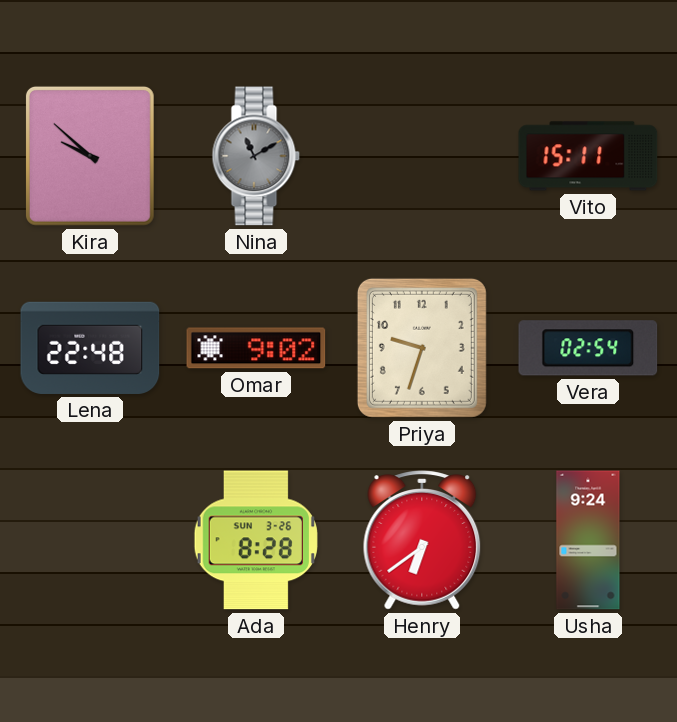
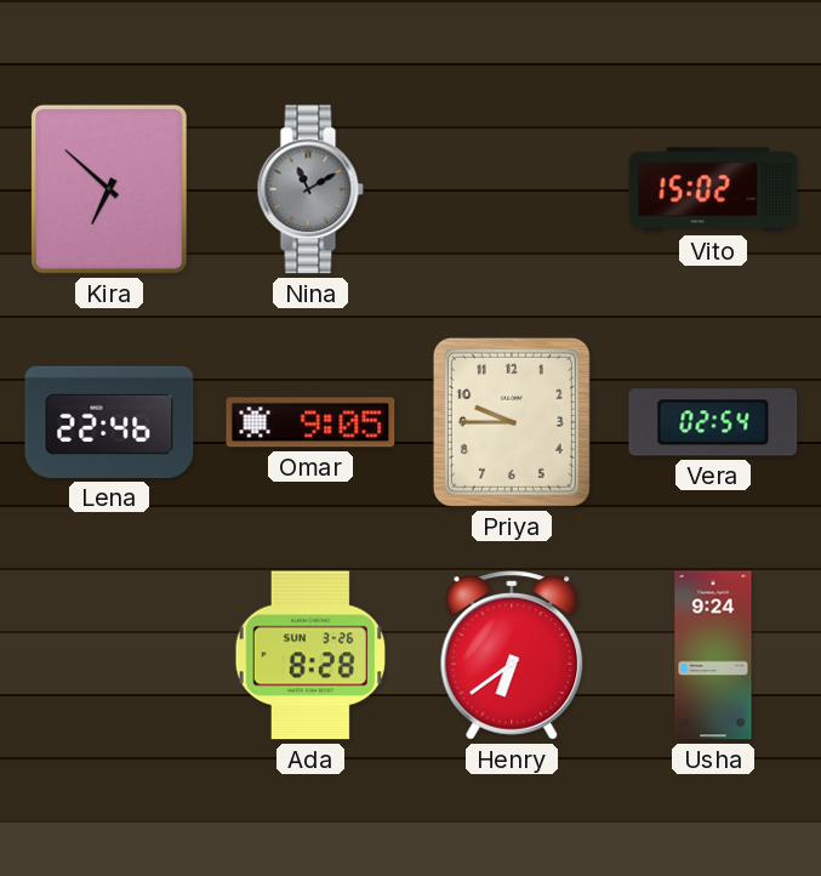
Kira: 9:52 -> 6:52
Vito: 15:11 -> 15:02
Lena: 22:48 -> 22:46
Omar: 9:02 -> 9:05
Priya: 9:33 -> 9:45
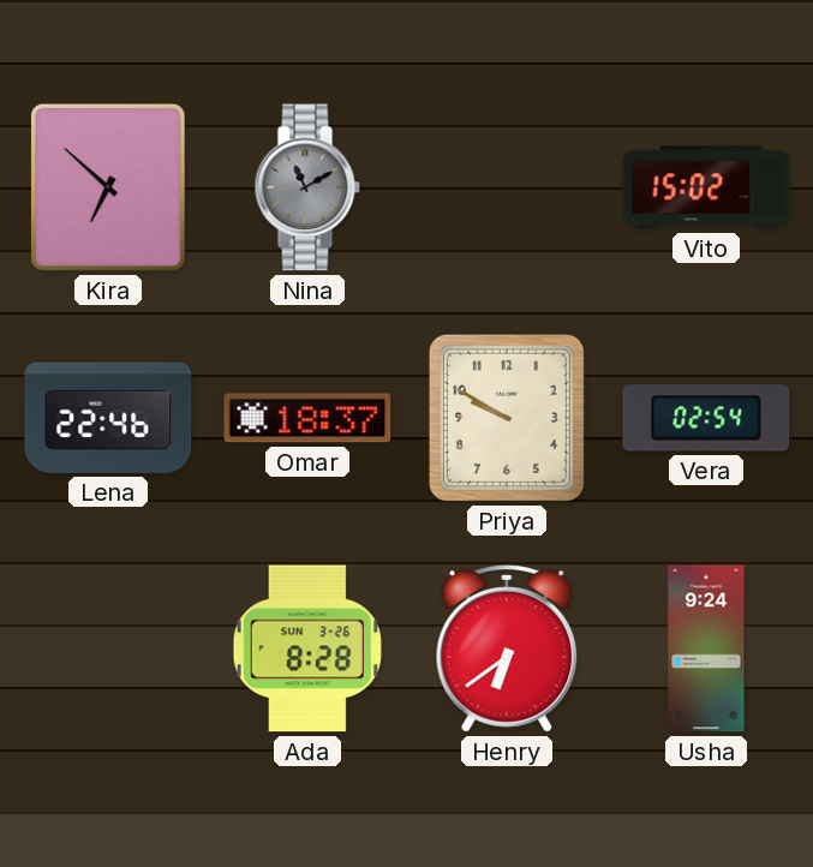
Omar: 9:05 -> 18:37
Priya: 9:45 -> 9:50
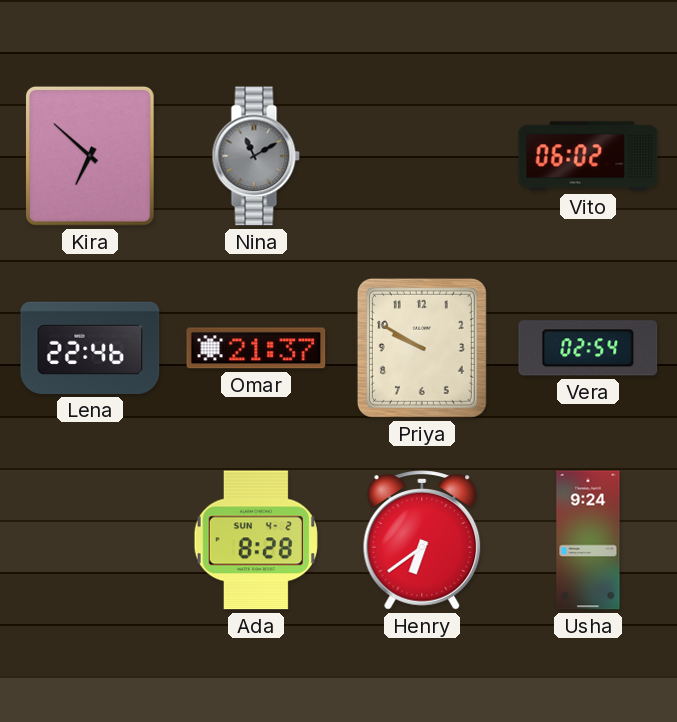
Vito: 15:02 -> 06:02
Omar: 18:37 -> 21:37
Ada date: SUN 3-26 -> SUN 4-2
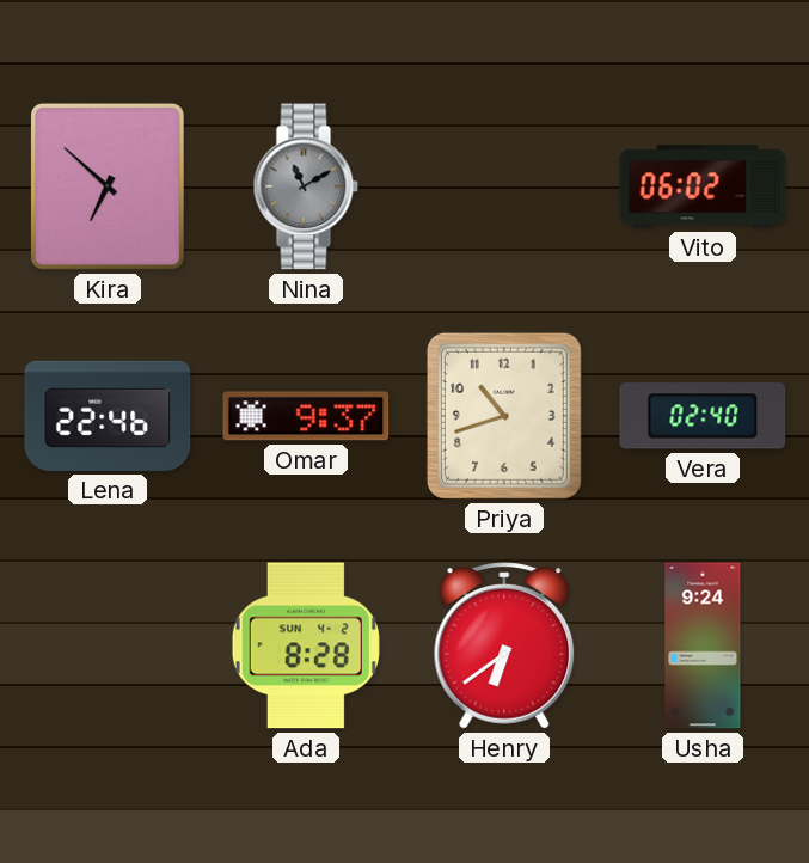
Omar: 21:37 -> 9:37
Priya: 9:50 -> 10:42
Vera: 02:54 -> 02:40
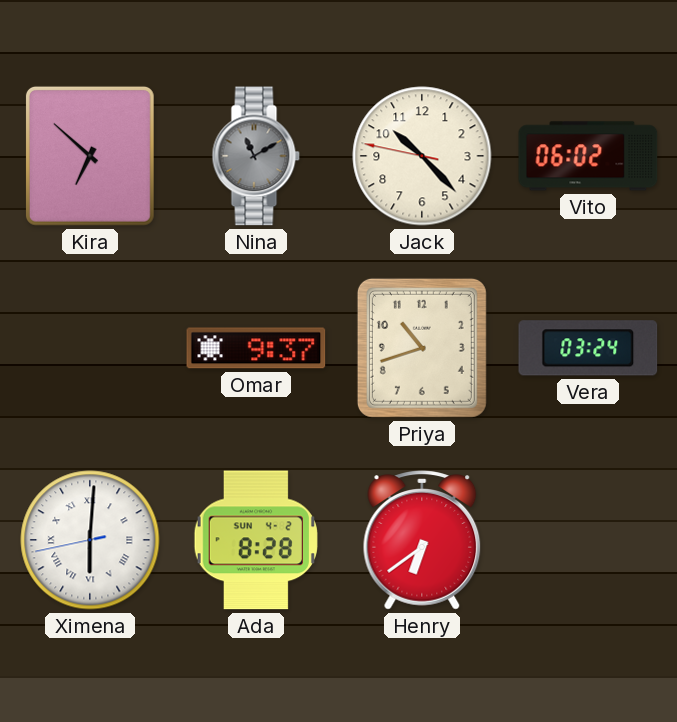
Jack: none -> 10:22
Lena: 22:46 -> none
Vera: 02:40 -> 03:24
Ximena: none -> 6:00
Usha: 9:24 -> none
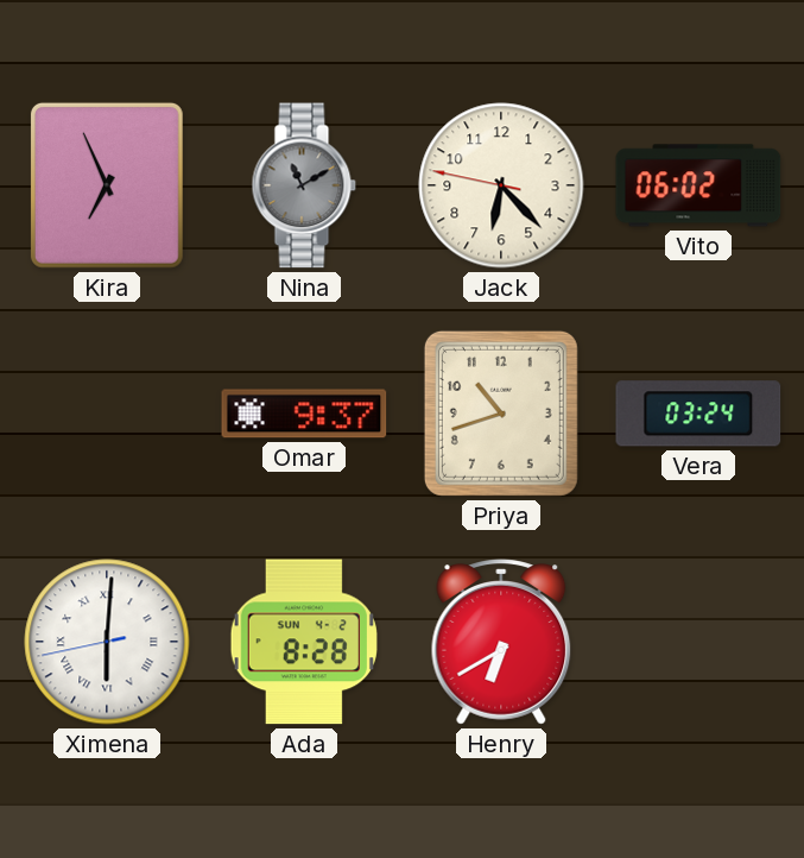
Kira: 6:52 -> 6:56
Jack: 10:22 -> 6:22
Henry: 6:39 -> 6:40
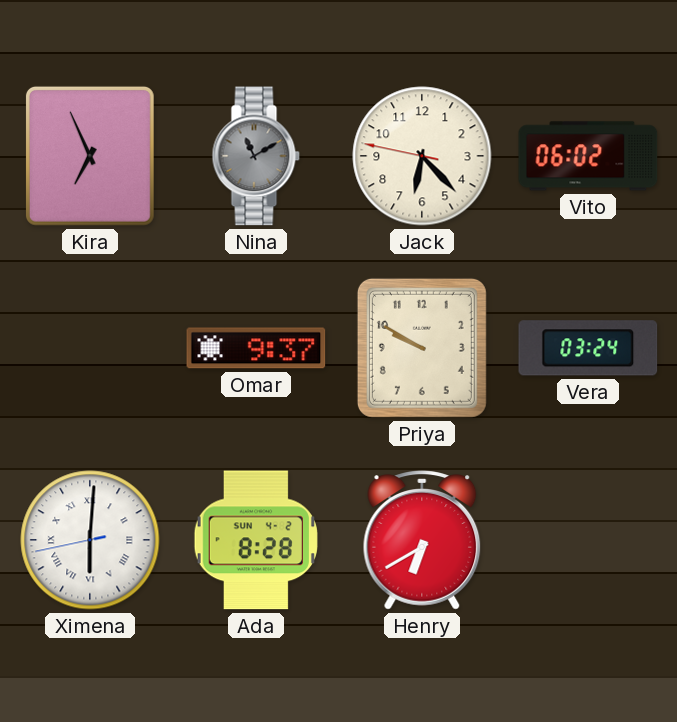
Priya: 10:42 -> 9:50
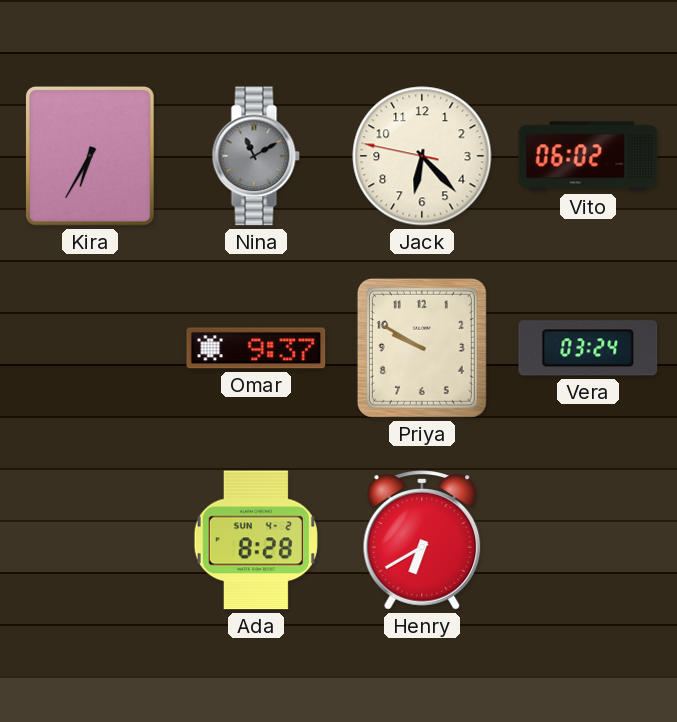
Kira: 6:56 -> 6:35
Ximena: 6:00 -> none
